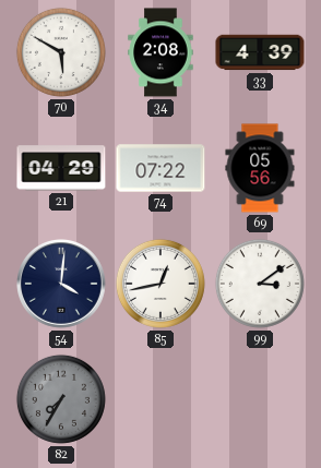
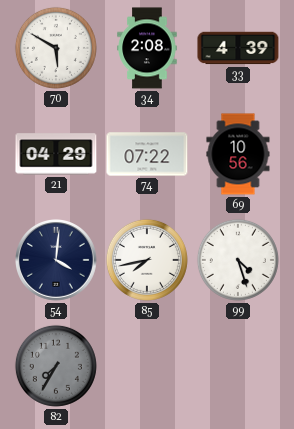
69: 05:56 -> 10:56
85: 12:43 -> 7:43
99: 3:09 -> 4:27
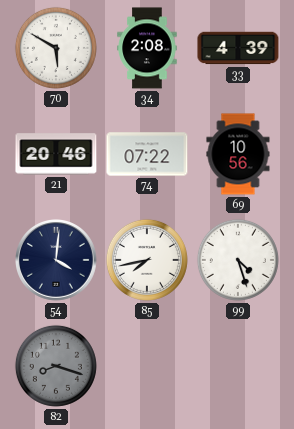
21: 04:29 -> 20:46
82: 7:35 -> 8:18
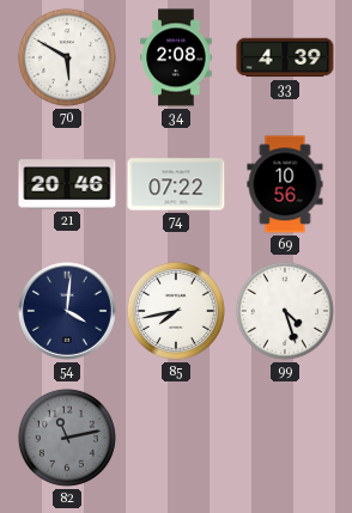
82: 8:18 -> 11:13
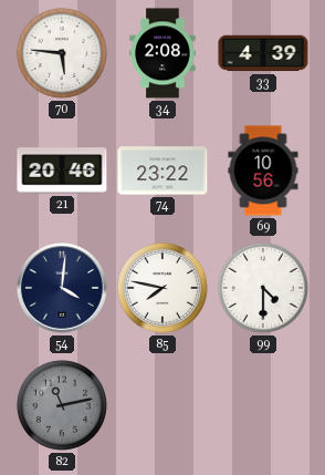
70: 5:50 -> 5:46
74: 07:22 -> 23:22
85: 7:43 -> 7:47
99: 4:27 -> 4:30
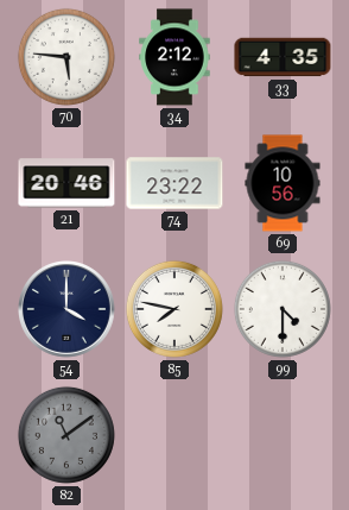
34: 2:08 -> 2:12
33: 4:39 -> 4:35
54: 4:01 -> 4:00
82: 11:13 -> 11:09
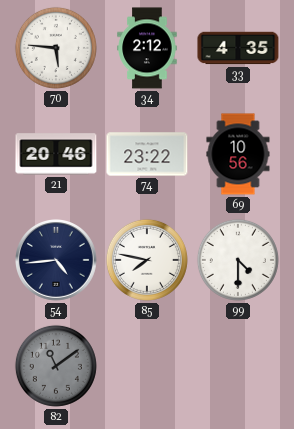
54: 4:00 -> 4:44
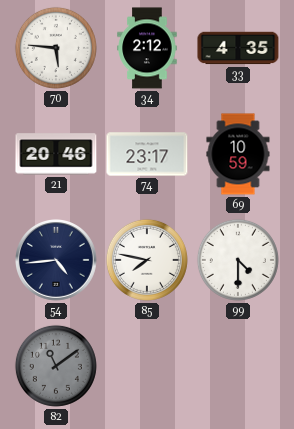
74: 23:22 -> 23:17
69: 10:56 -> 10:59
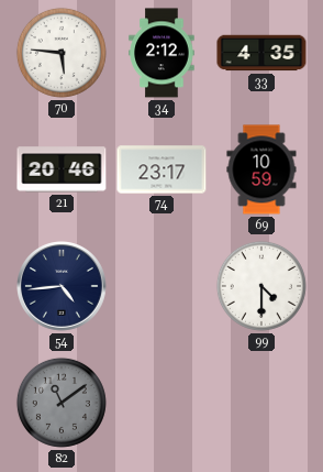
85: 7:47 -> none
